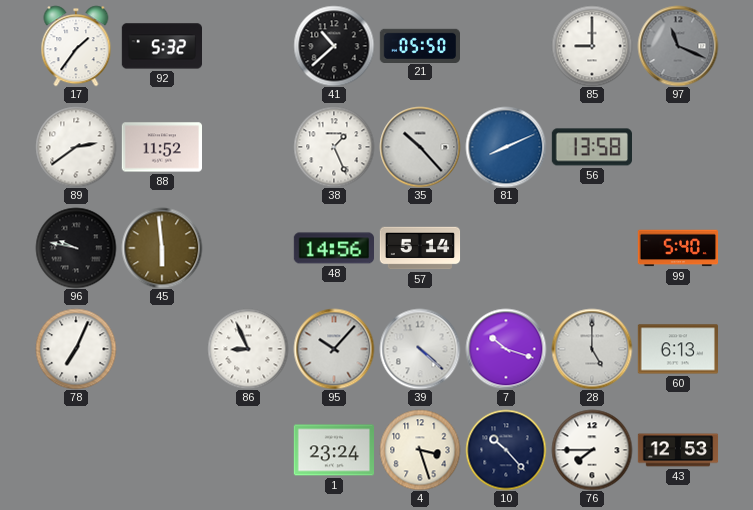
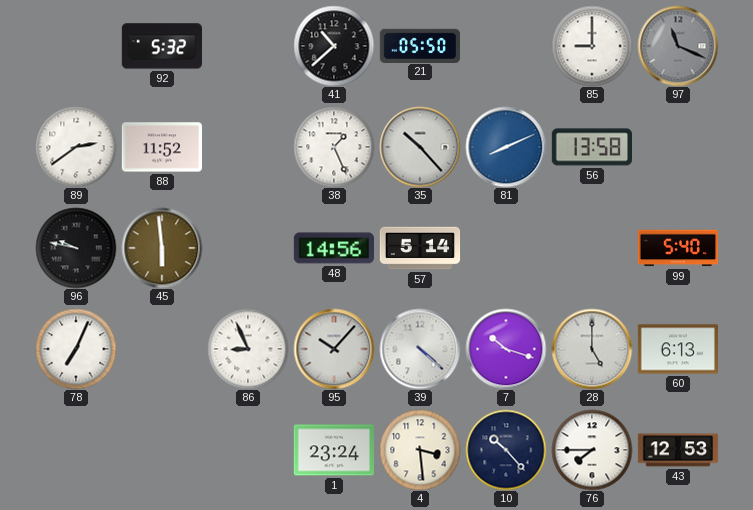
17: 1:36 -> none
4: 3:27 -> 3:29
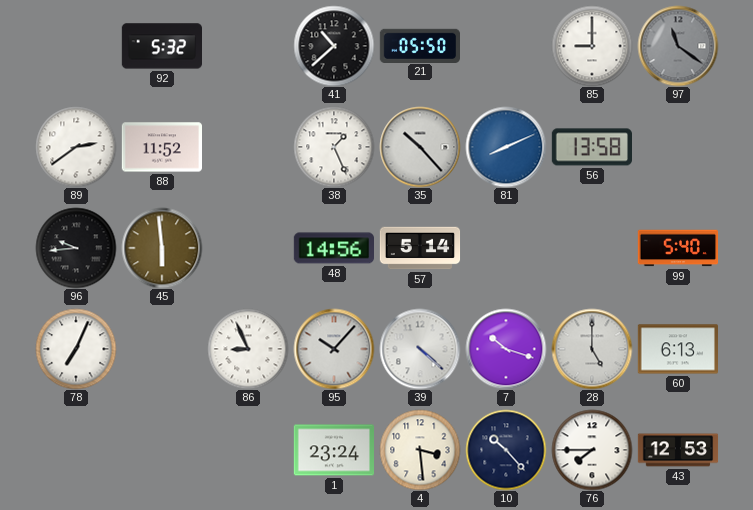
97: 11:19 -> 11:21
96: 9:47 -> 9:44
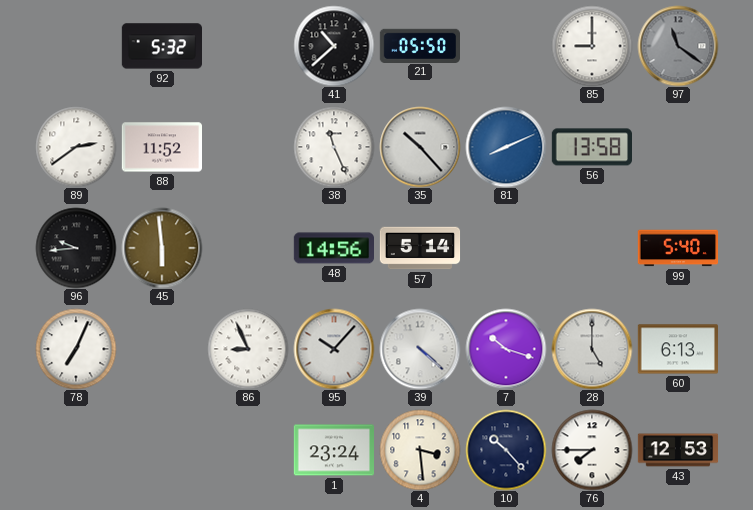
38: 1:26 -> 11:26
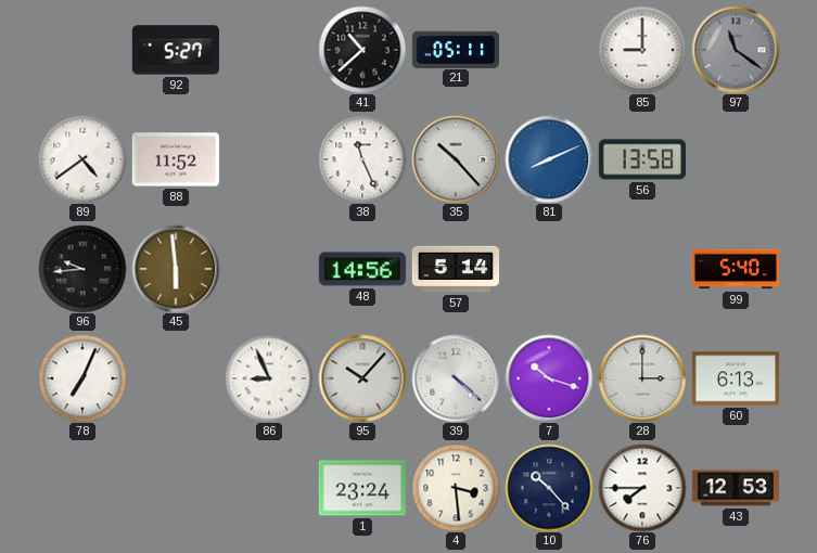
92: 5:32 -> 5:27
21: 05:50 -> 05:11
89: 2:39 -> 4:39
28: 5:00 -> 3:00
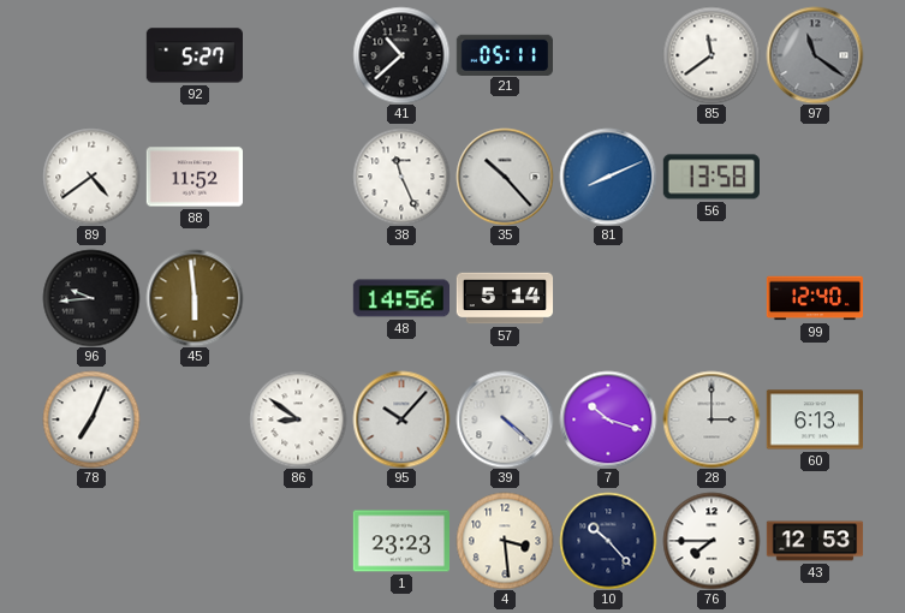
85: 9:00 -> 11:39
99: 5:40 -> 12:40
86: 8:56 -> 8:51
1: 23:24 -> 23:23
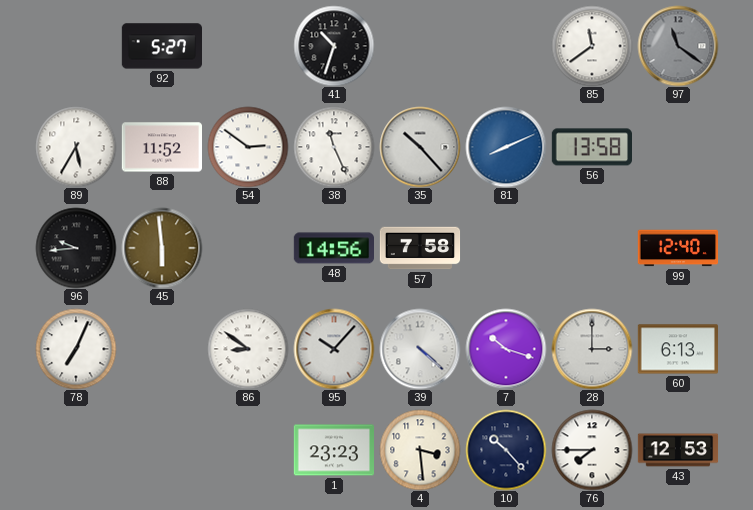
41: 10:38 -> 10:33
21: 05:11 -> none
89: 4:39 -> 5:35
54: none -> 2:51
57: 5:14 -> 7:58
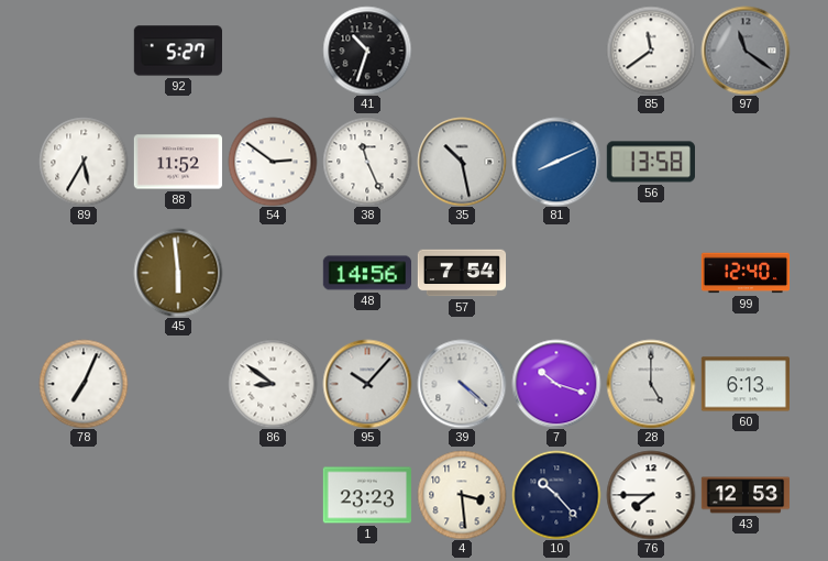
35: 10:23 -> 10:28
96: 9:44 -> none
57: 7:58 -> 7:54
28: 3:00 -> 5:00
